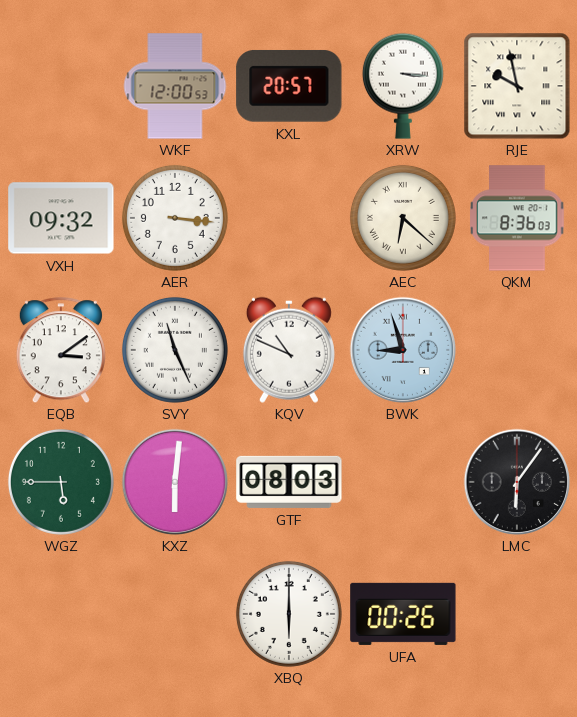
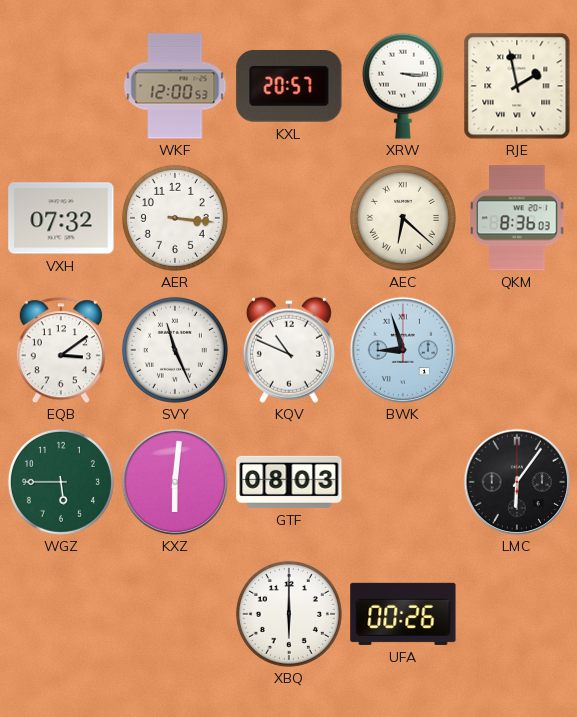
RJE: 9:58 -> 1:58
VXH: 09:32 -> 07:32
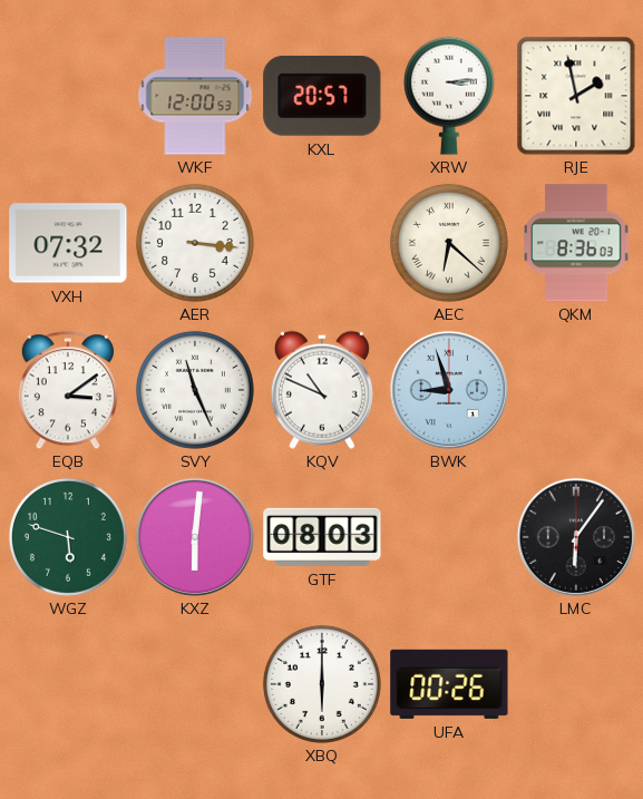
XRW: 3:16 -> 3:14
WGZ: 5:45 -> 5:48
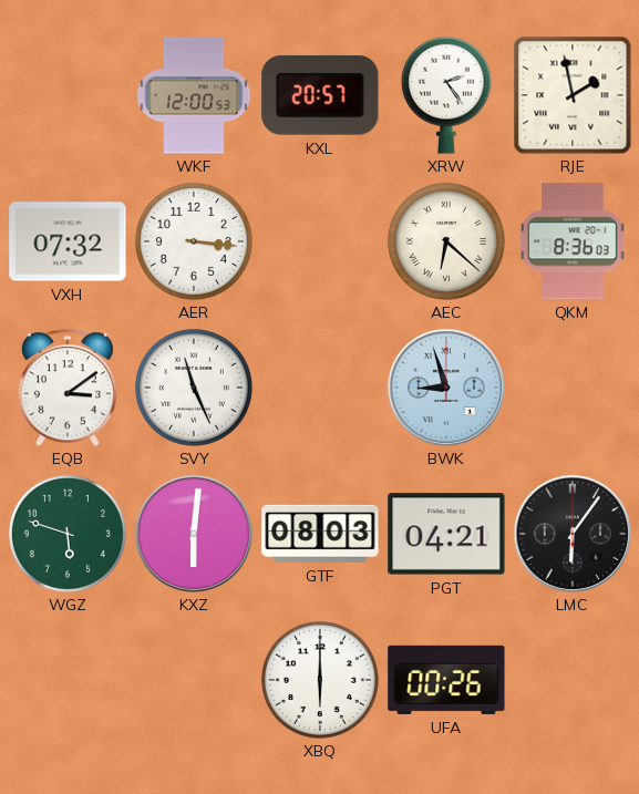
XRW: 3:14 -> 2:24
KQV: 10:49 -> none
PGT: none -> 04:21
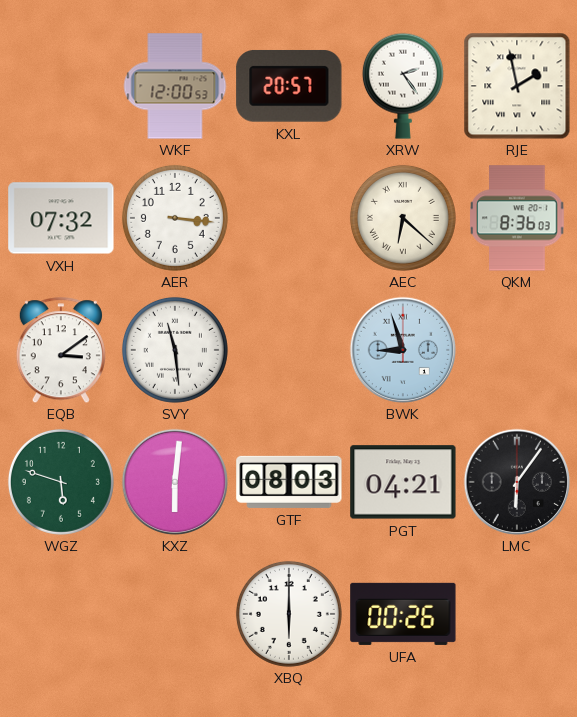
SVY: 11:26 -> 11:29
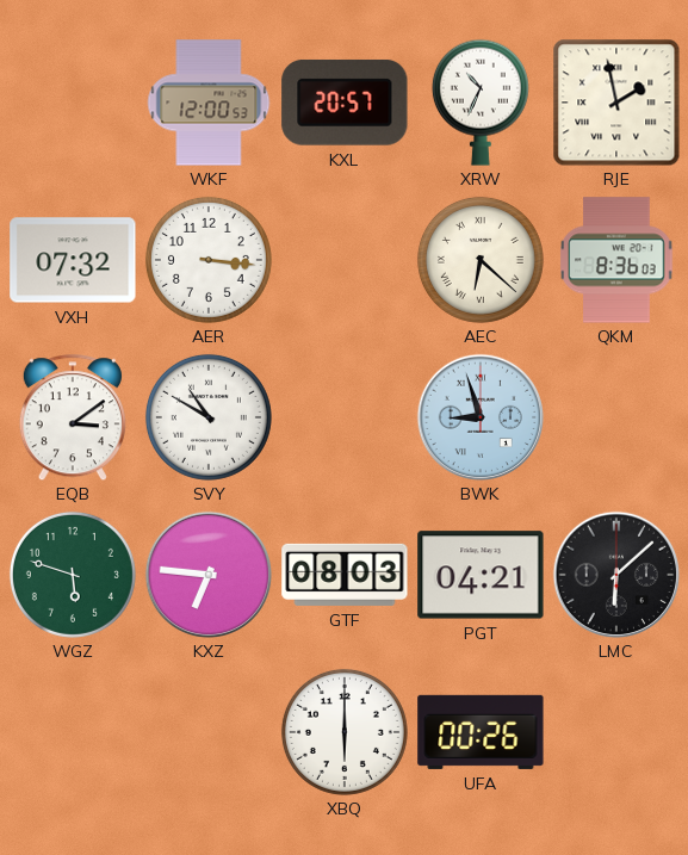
XRW: 2:24 -> 10:34
SVY: 11:29 -> 10:50
KXZ: 6:01 -> 6:46
LMC: 6:06 -> 6:08
